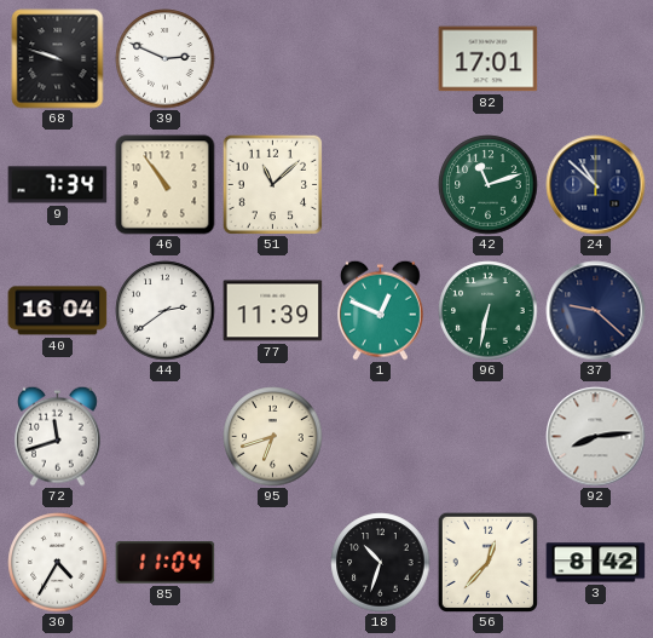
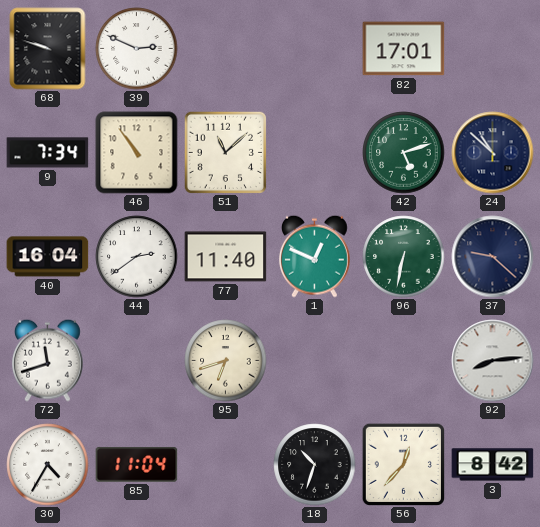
42: 11:12 -> 5:12
77: 11:39 -> 11:40
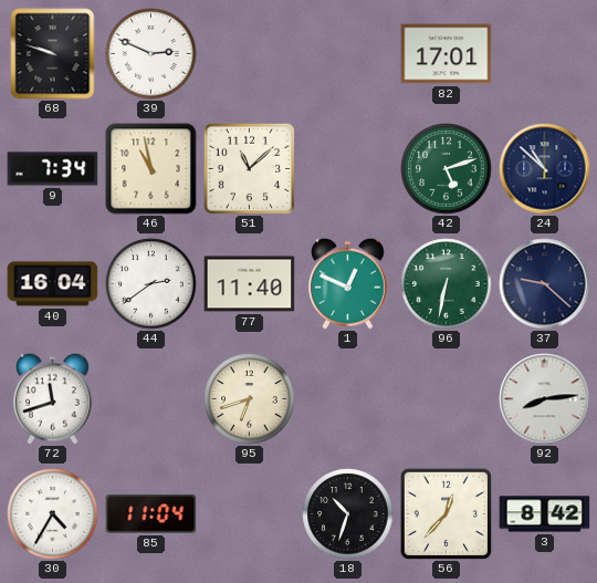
46: 10:54 -> 10:58
